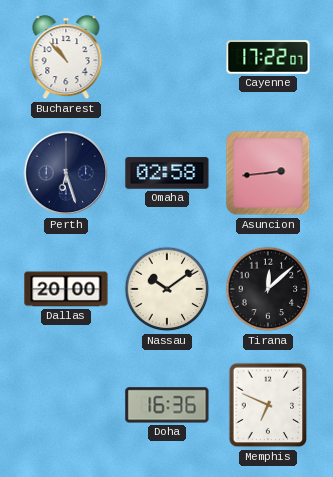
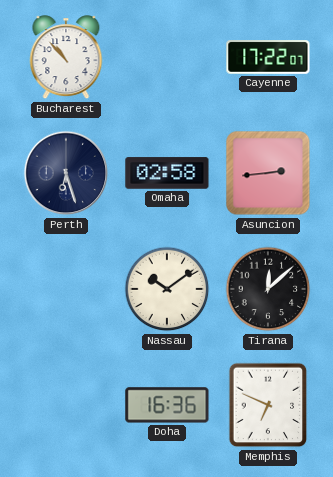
Dallas: 20:00 -> none
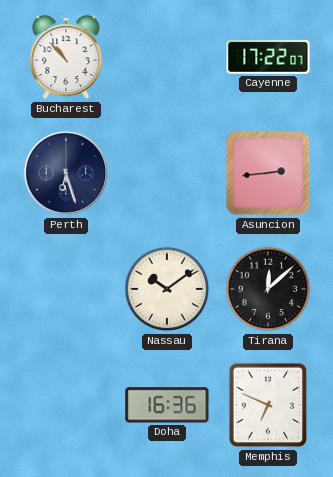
Omaha: 02:58 -> none
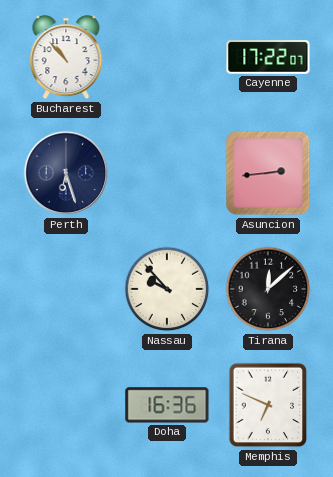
Nassau: 10:09 -> 9:53
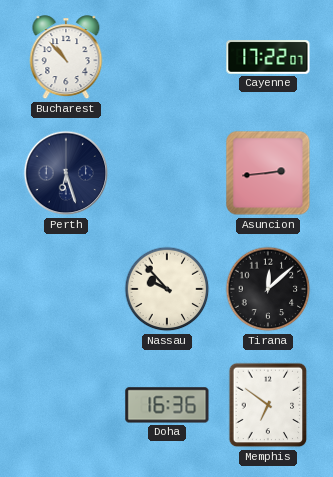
Memphis: 6:49 -> 6:51
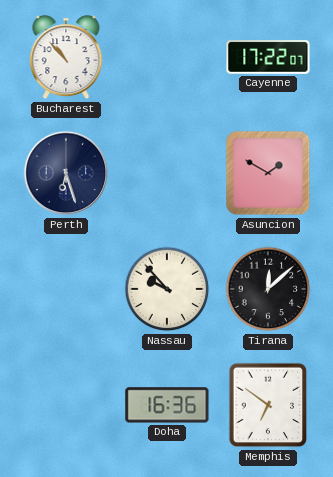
Asuncion: 2:44 -> 1:50
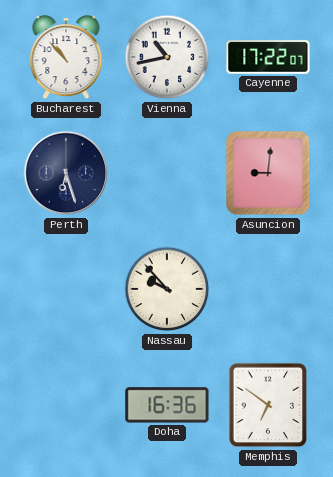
Vienna: none -> 10:43
Asuncion: 1:50 -> 9:01
Tirana: 12:08 -> none
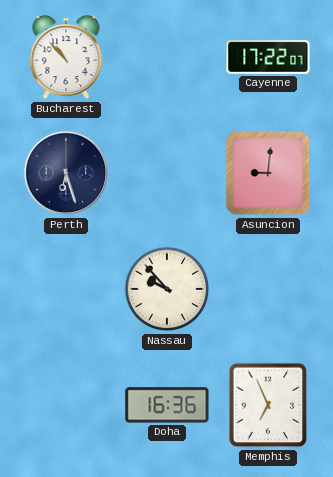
Vienna: 10:43 -> none
Memphis: 6:51 -> 6:56
